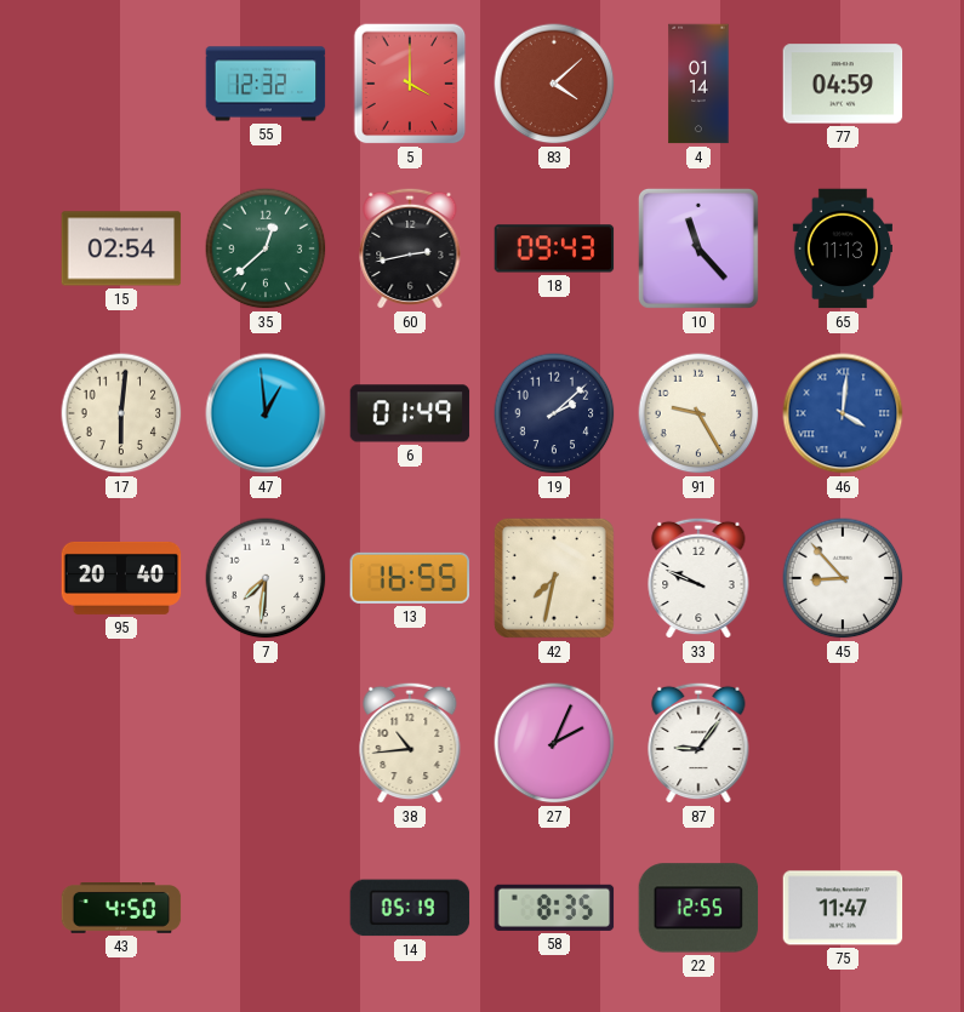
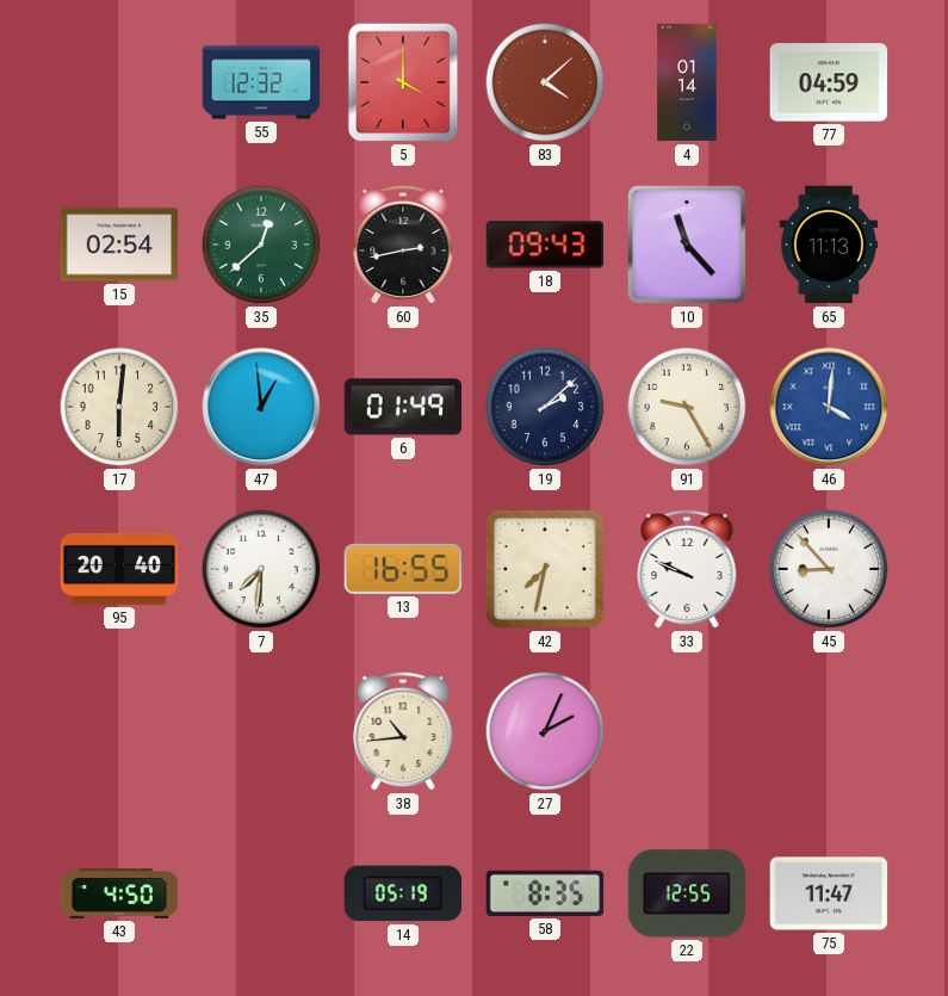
87: 9:06 -> none
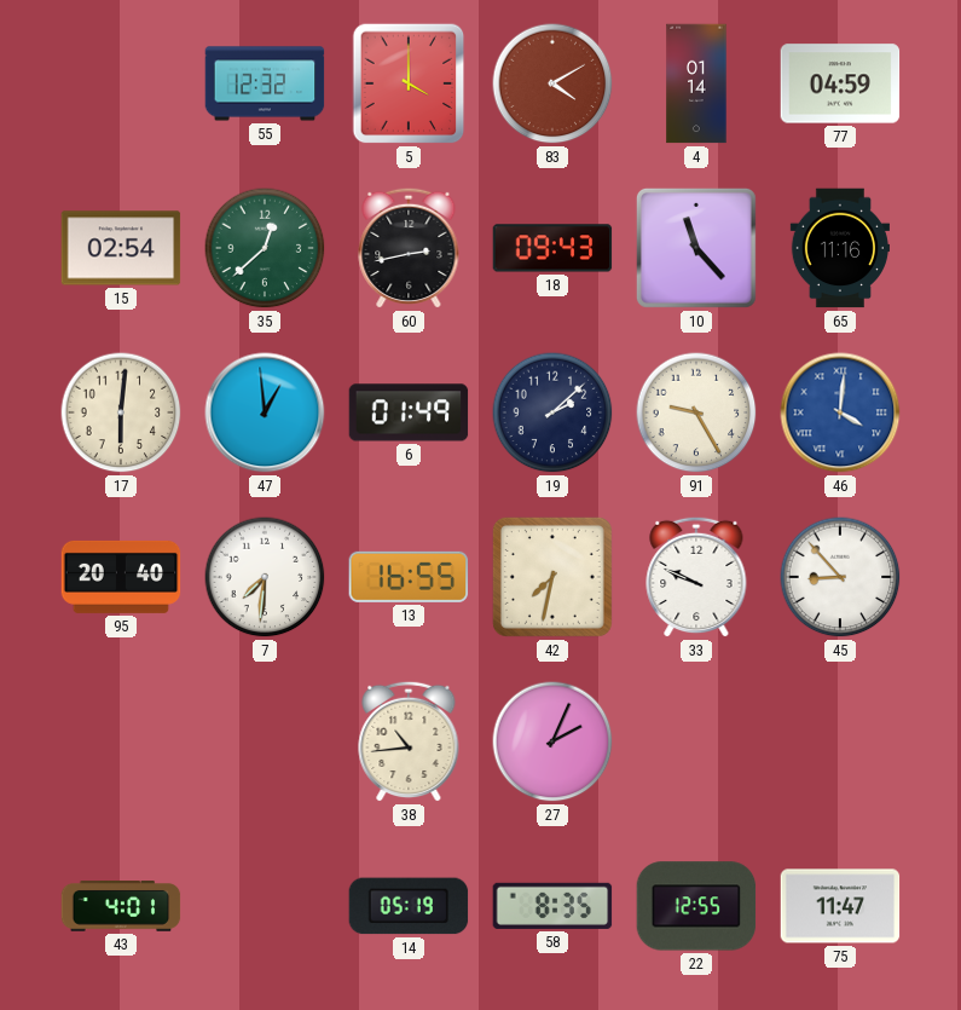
83: 4:08 -> 4:10
65: 11:13 -> 11:16
43: 4:50 -> 4:01
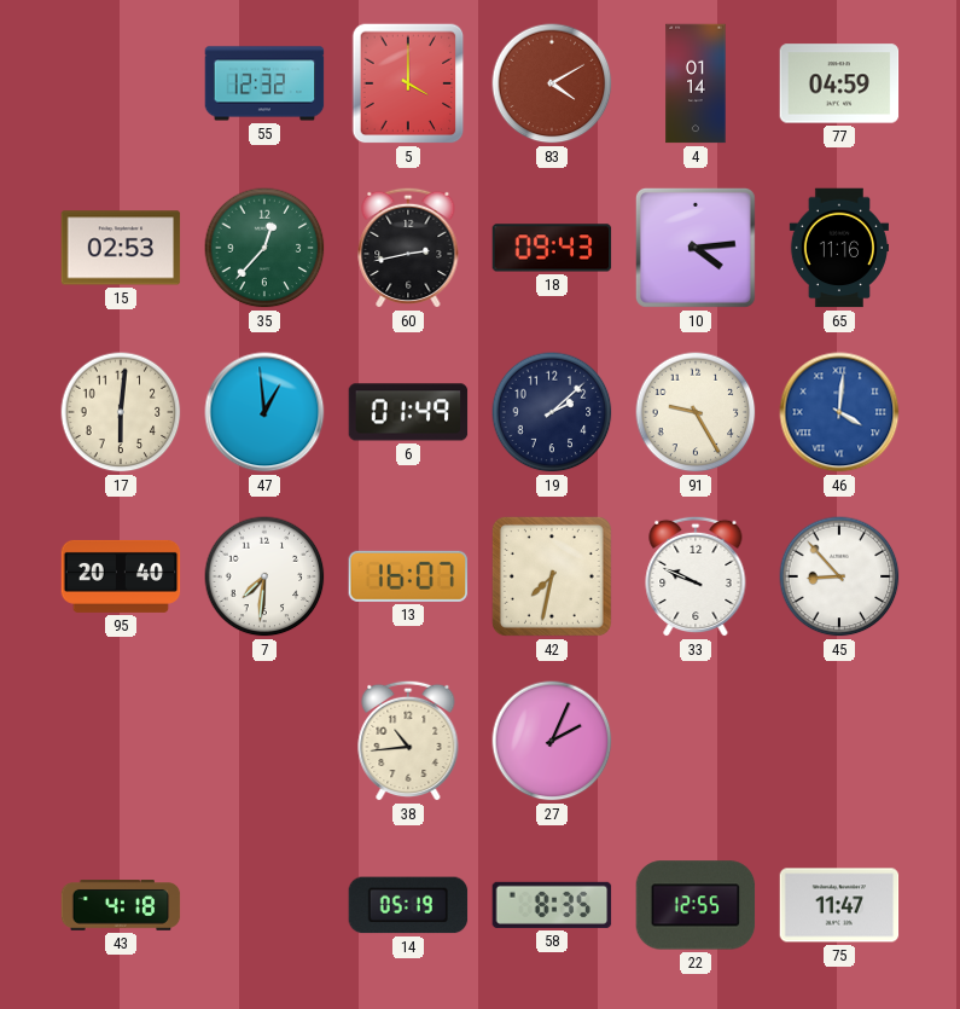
15: 02:54 -> 02:53
35: 12:38 -> 12:37
10: 11:23 -> 4:14
13: 16:55 -> 16:07
43: 4:01 -> 4:18
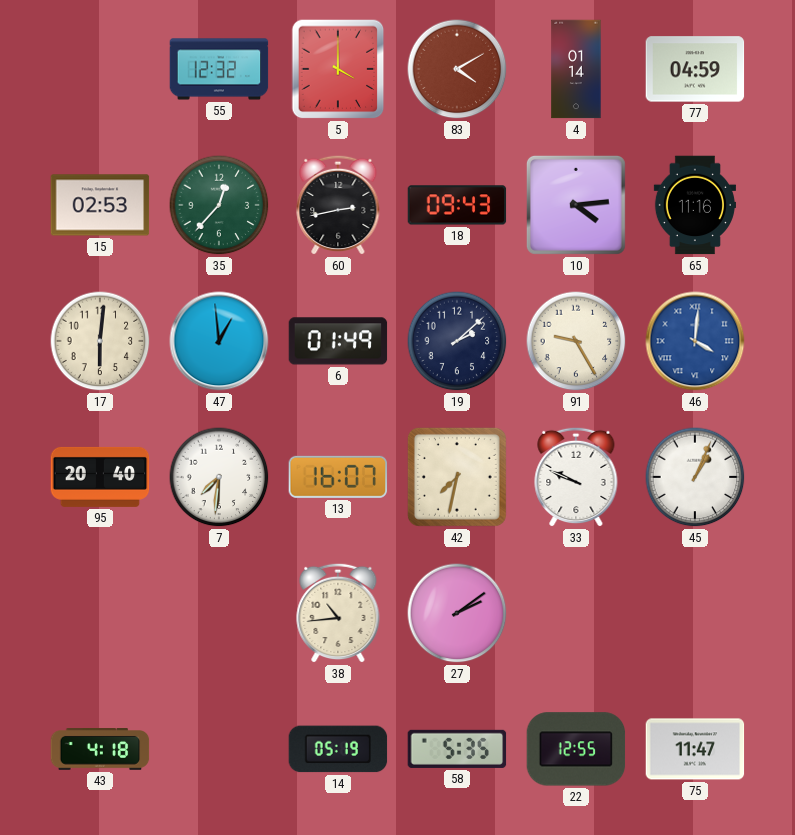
45: 8:53 -> 1:04
27: 2:04 -> 2:09
58: 8:35 -> 5:35
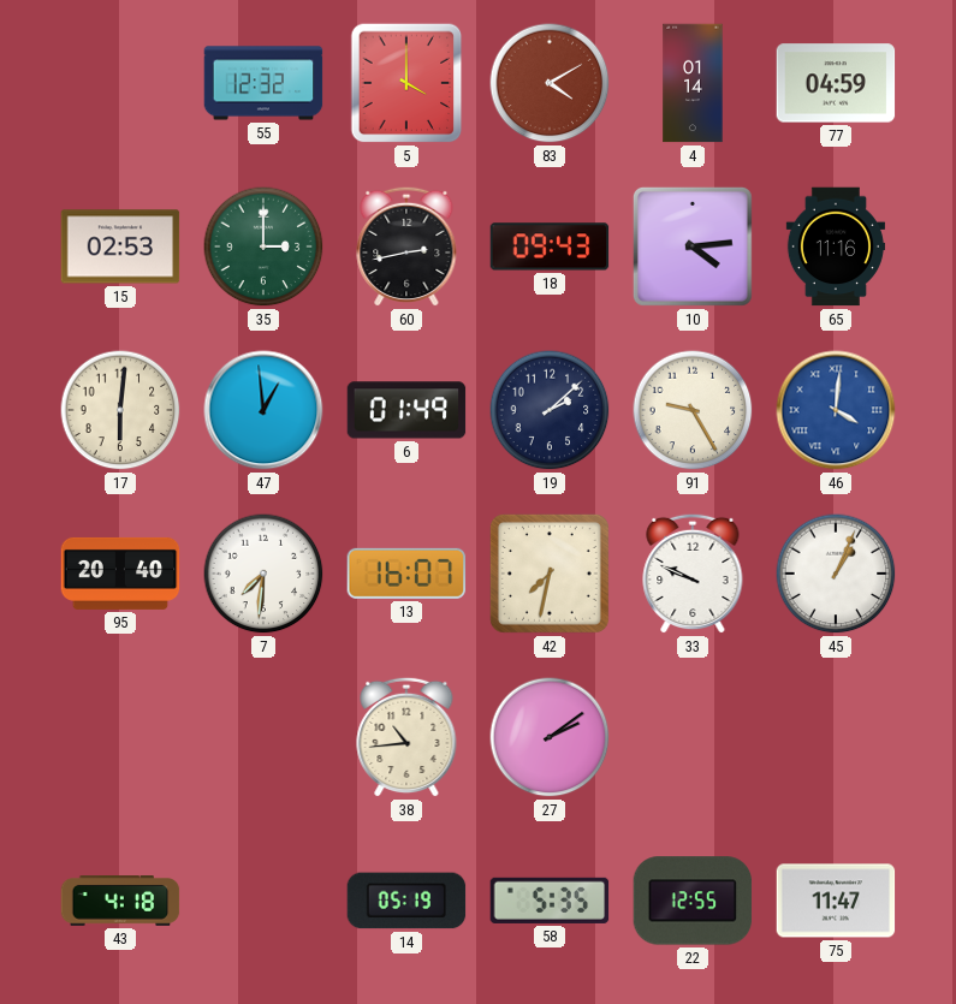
35: 12:37 -> 3:00
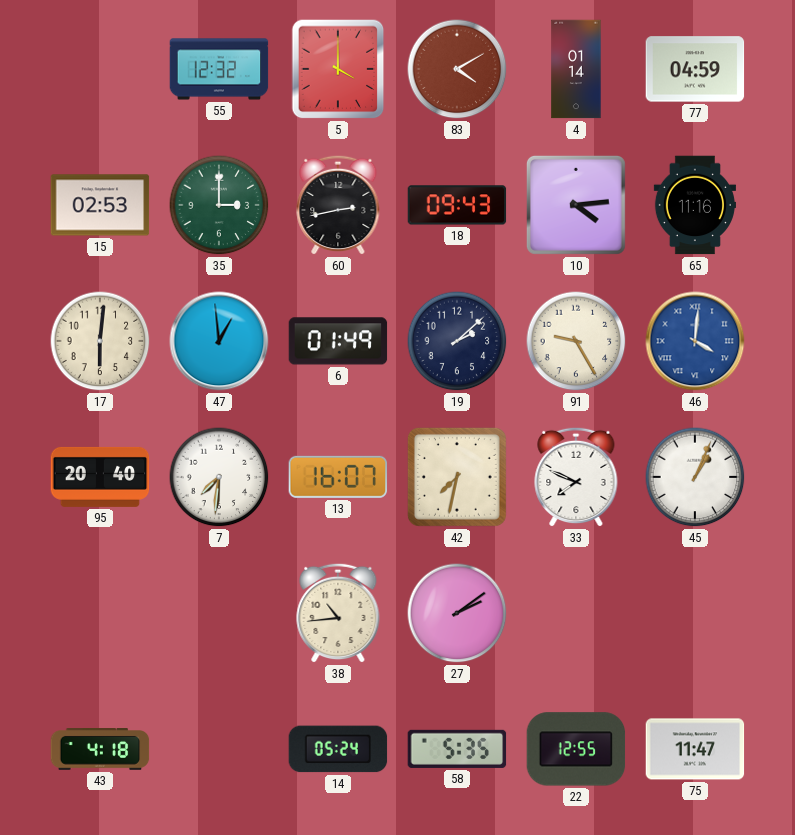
33: 9:49 -> 7:49
14: 05:19 -> 05:24
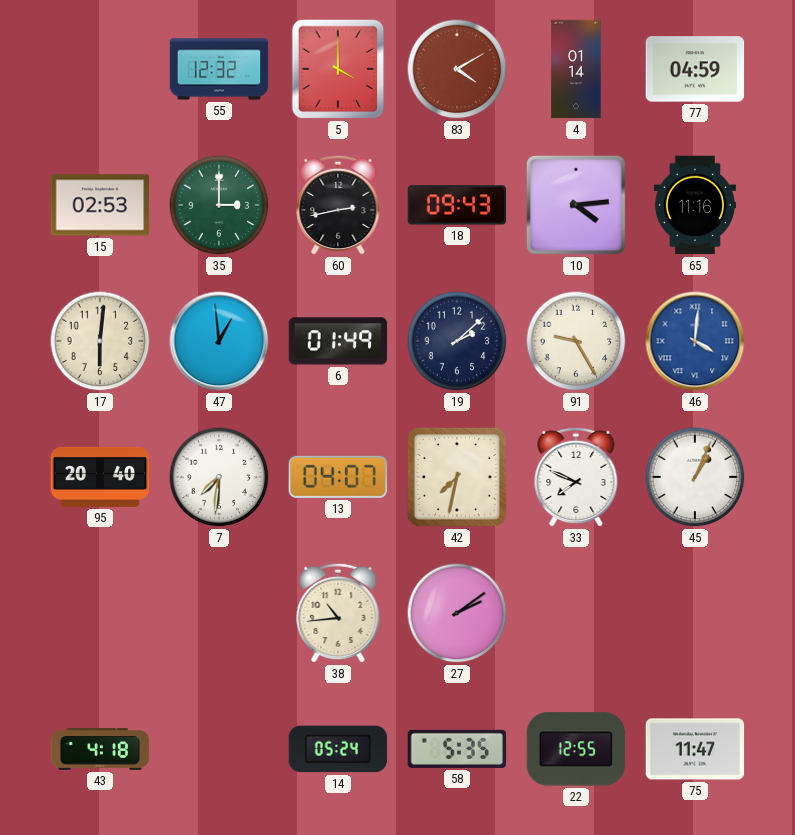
13: 16:07 -> 04:07
